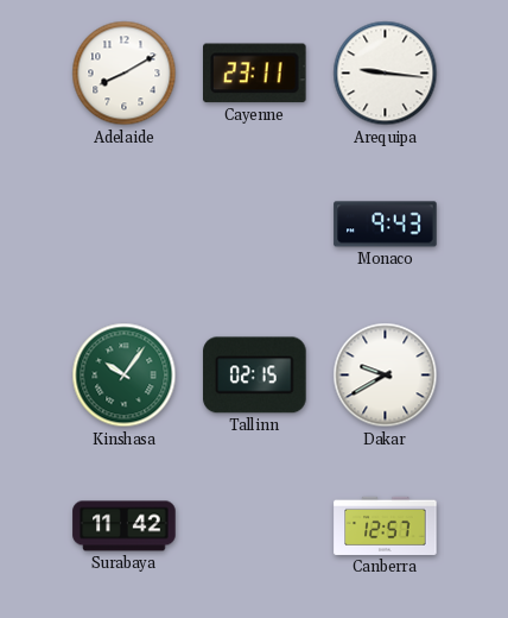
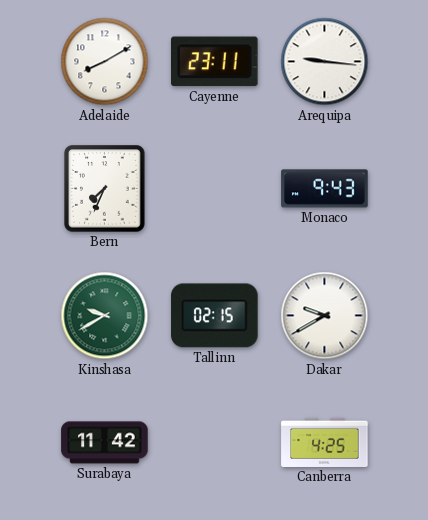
Bern: none -> 7:34
Kinshasa: 10:06 -> 9:40
Canberra: 12:57 -> 4:25
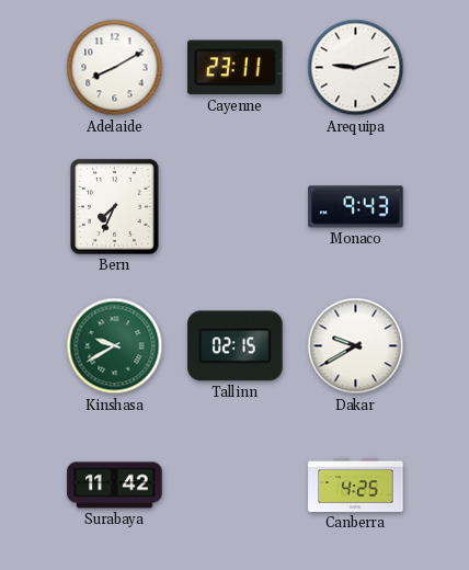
Arequipa: 9:16 -> 9:12
